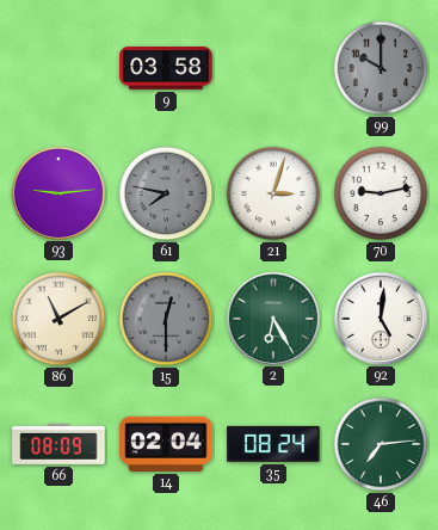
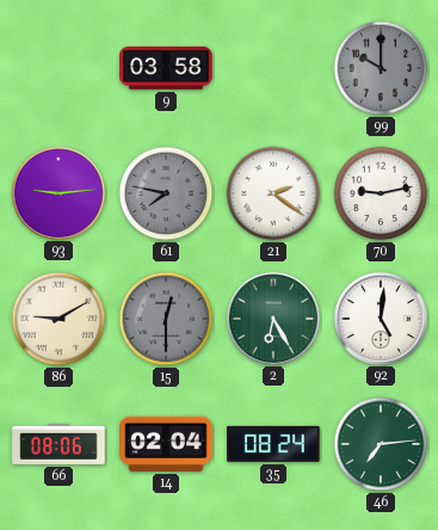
21: 3:03 -> 2:21
86: 11:10 -> 9:10
66: 08:09 -> 08:06
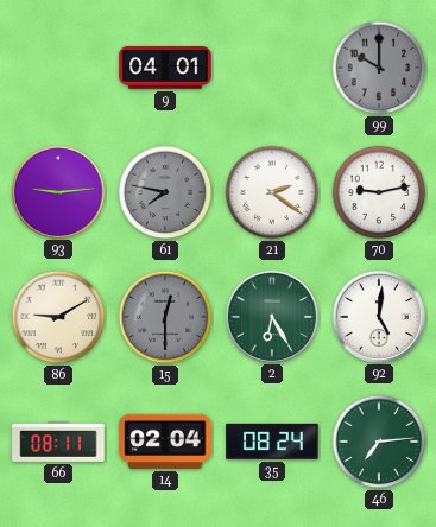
9: 03:58 -> 04:01
66: 08:06 -> 08:11
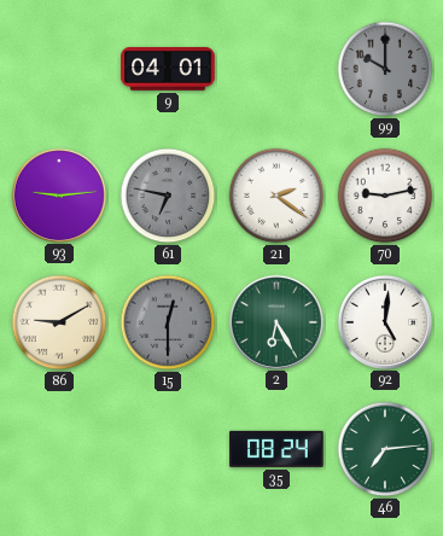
61: 7:47 -> 6:47
66: 08:11 -> none
14: 02:04 -> none
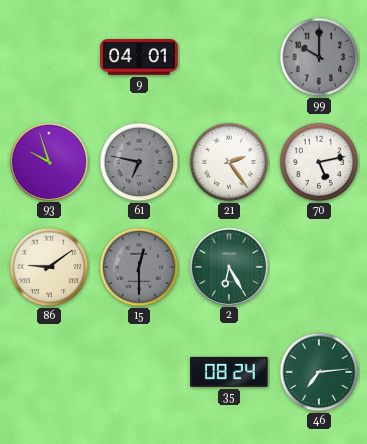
93: 9:14 -> 9:57
21: 2:21 -> 2:24
70: 9:13 -> 5:13
86: 9:10 -> 9:09
92: 5:01 -> none
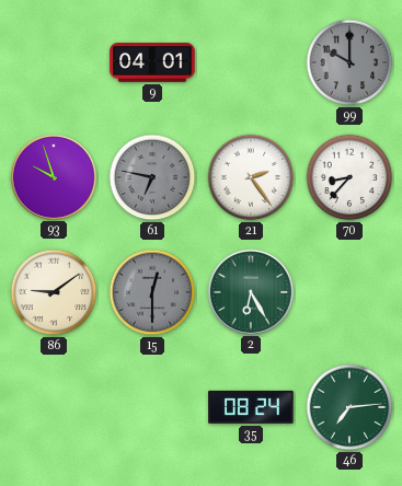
70: 5:13 -> 8:37
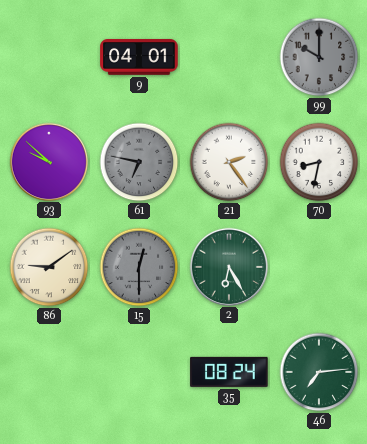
93: 9:57 -> 9:52
70: 8:37 -> 8:32
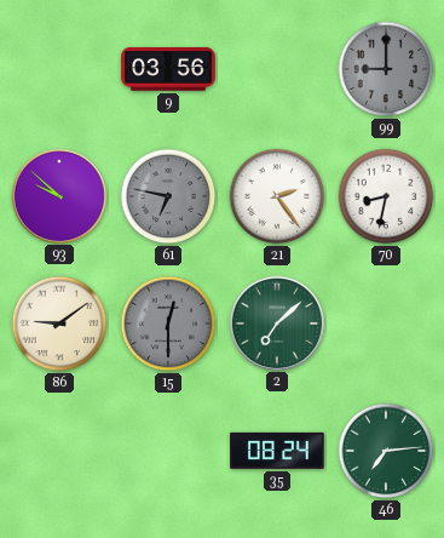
9: 04:01 -> 03:56
99: 10:00 -> 9:00
2: 6:25 -> 7:08
